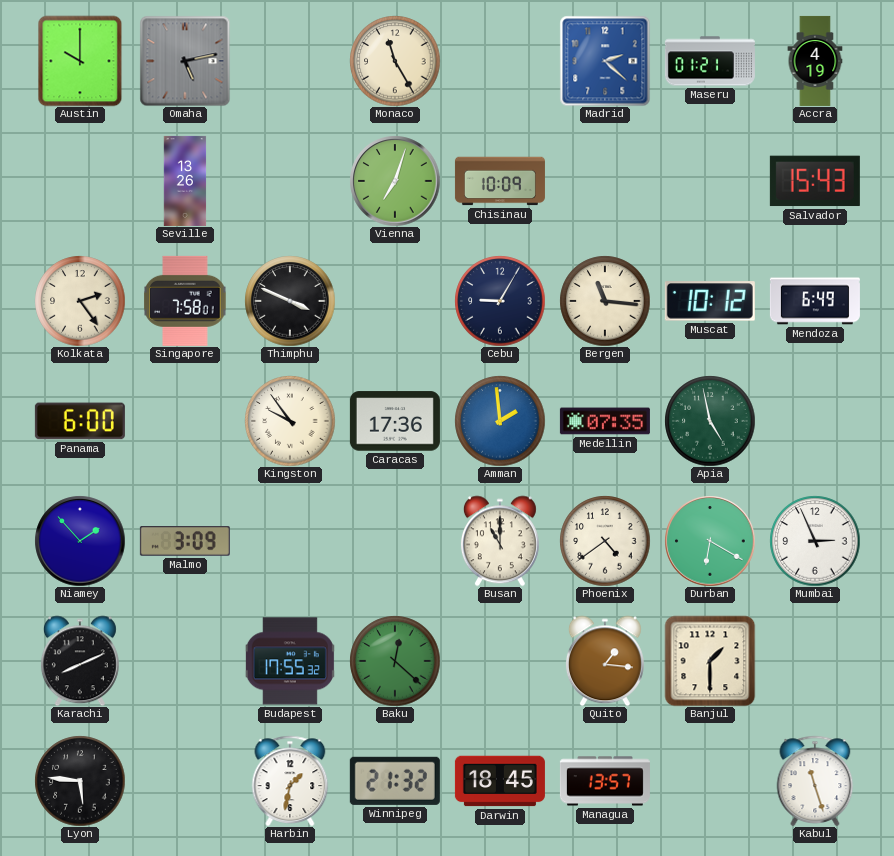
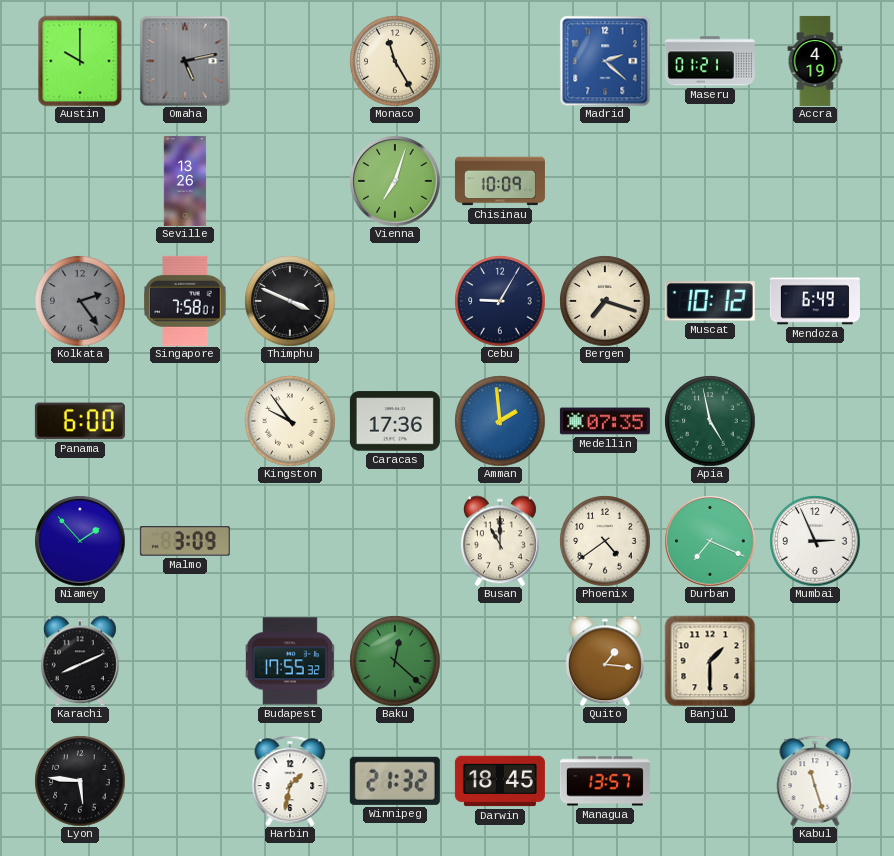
Salvador: 15:43 -> none
Kolkata dial: cream -> grey
Bergen: 11:16 -> 7:18
Durban: 6:20 -> 7:19
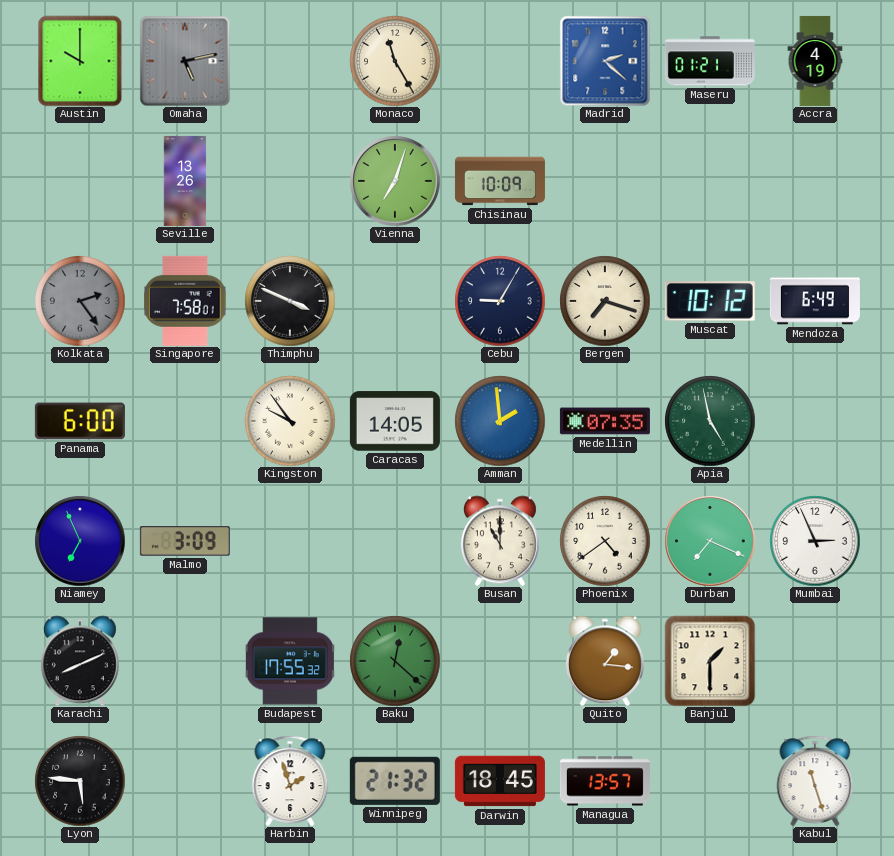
Caracas: 17:36 -> 14:05
Niamey: 1:53 -> 6:56
Harbin: 1:32 -> 1:57
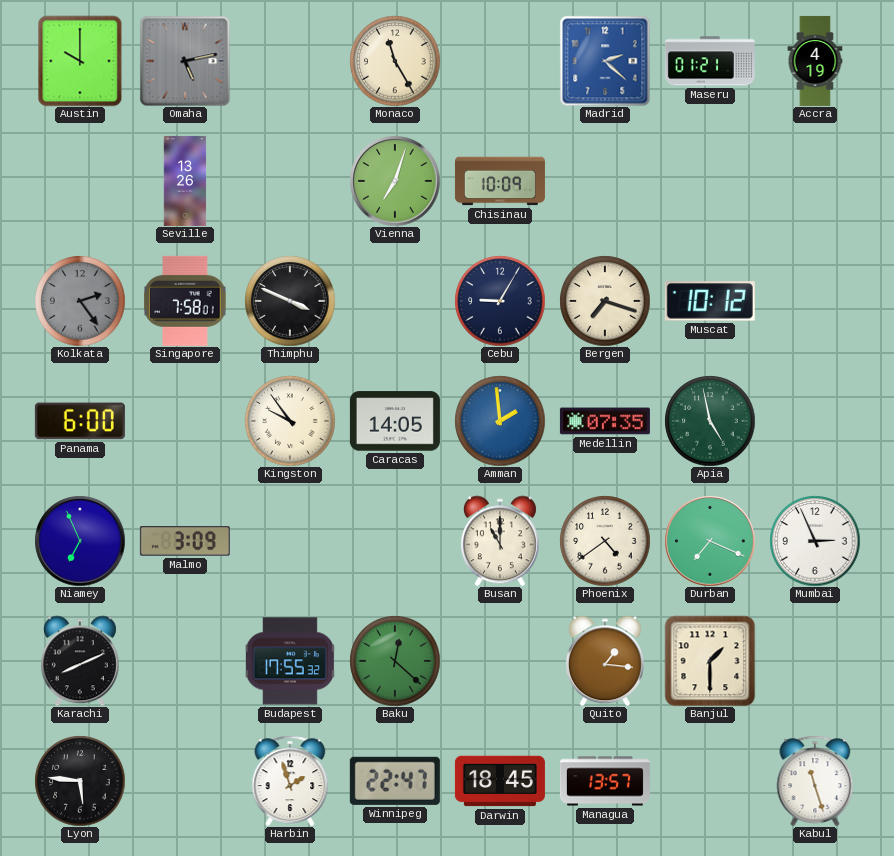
Mendoza: 6:49 -> none
Winnipeg: 21:32 -> 22:47
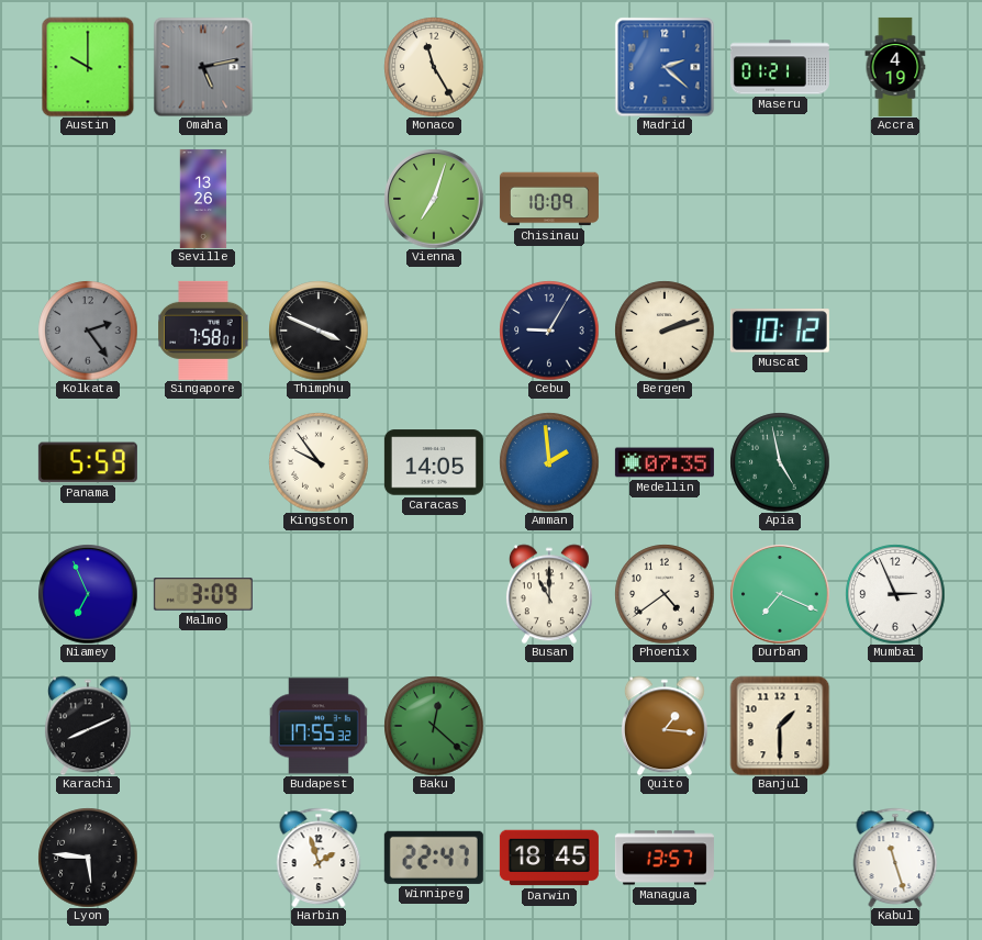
Bergen: 7:18 -> 2:12
Panama: 6:00 -> 5:59
